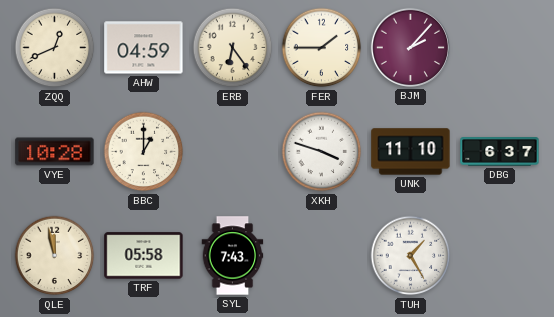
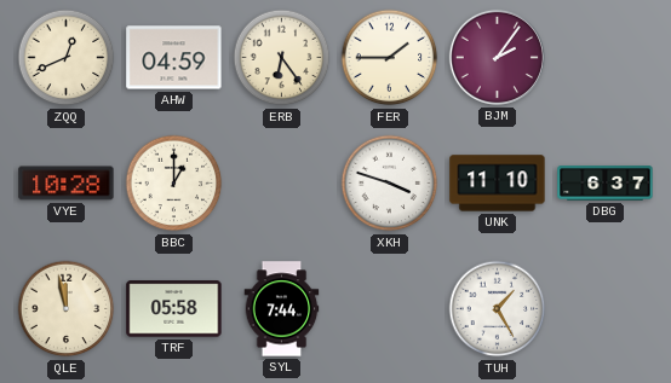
BJM: 2:07 -> 2:06
SYL: 7:43 -> 7:44
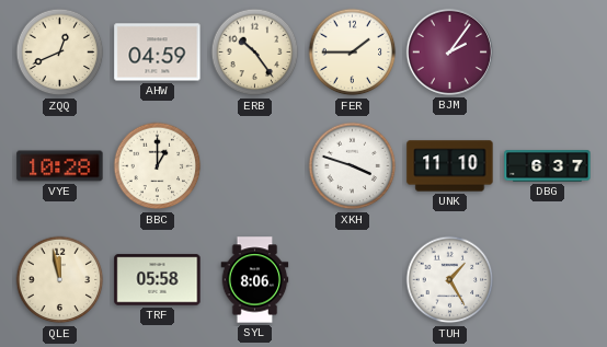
ERB: 6:24 -> 10:24
SYL: 7:44 -> 8:06
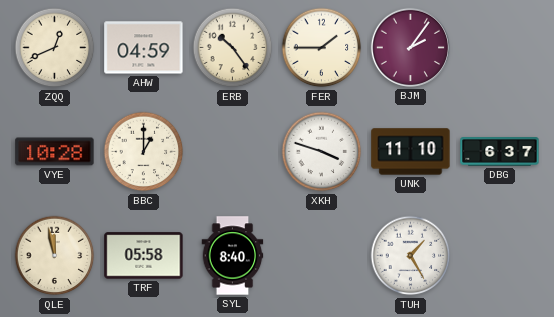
SYL: 8:06 -> 8:40
